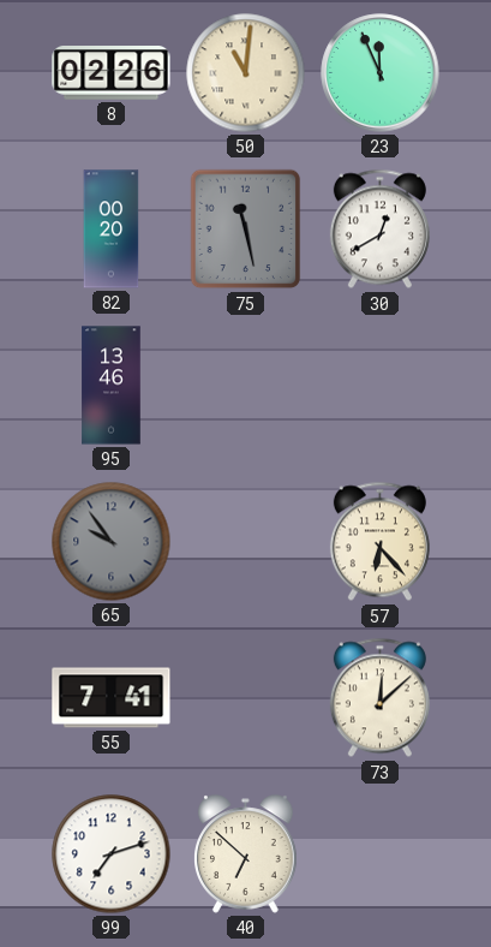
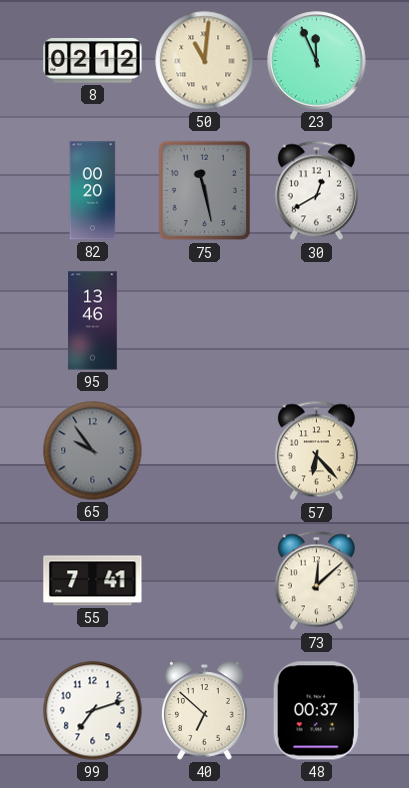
8: 02:26 -> 02:12
48: none -> 00:37
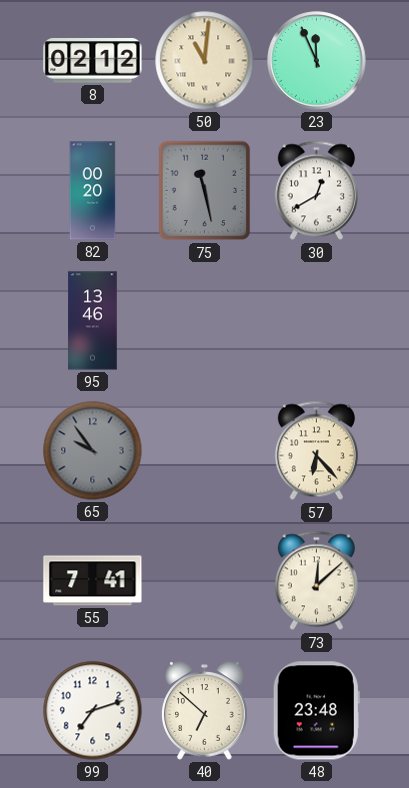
48: 00:37 -> 23:48
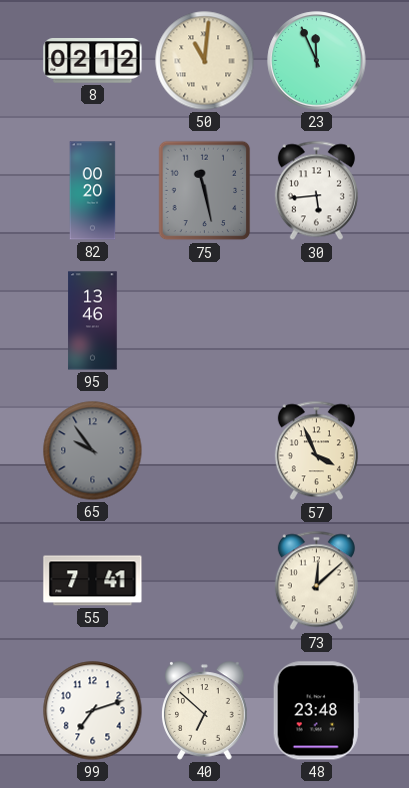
30: 12:40 -> 5:44
57: 6:23 -> 3:56
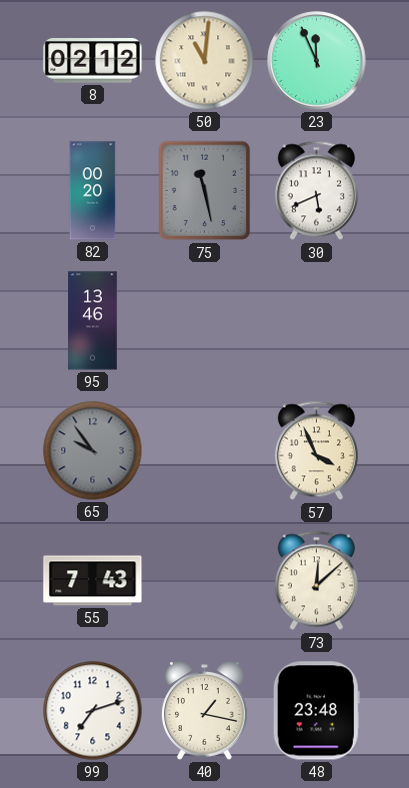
30: 5:44 -> 5:41
55: 7:41 -> 7:43
40: 6:52 -> 1:17
